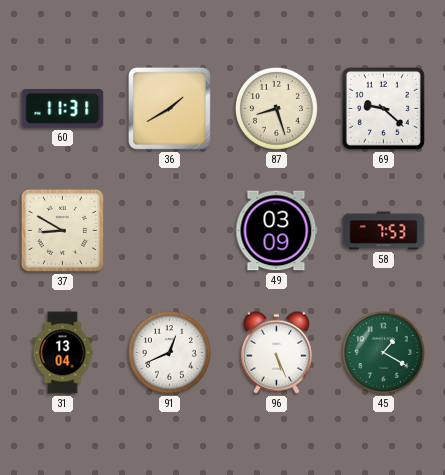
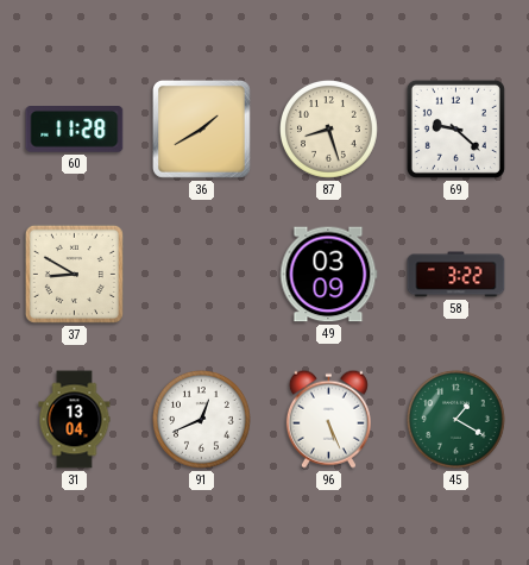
60: 11:31 -> 11:28
58: 7:53 -> 3:22
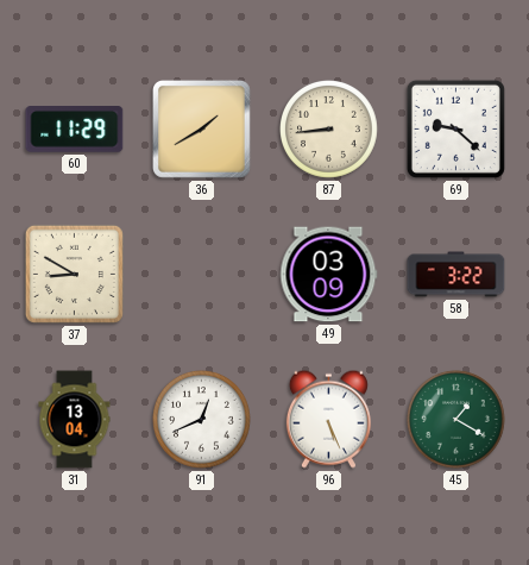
60: 11:28 -> 11:29
87: 8:27 -> 8:44
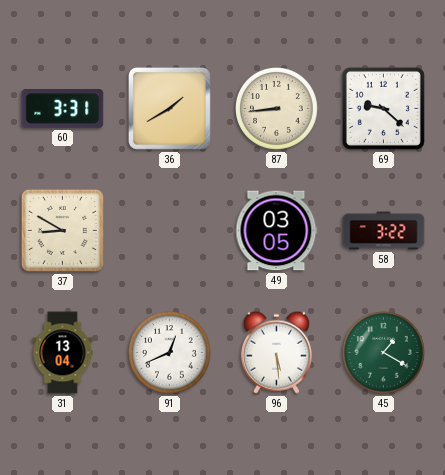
60: 11:29 -> 3:31
49: 03:09 -> 03:05
96: 5:26 -> 5:29
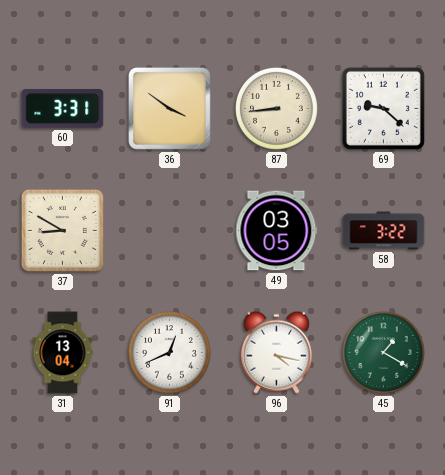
36: 1:40 -> 3:51
96: 5:29 -> 4:17
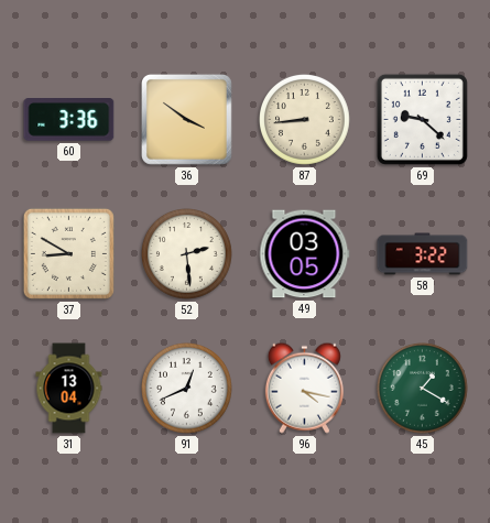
60: 3:31 -> 3:36
52: none -> 2:29
